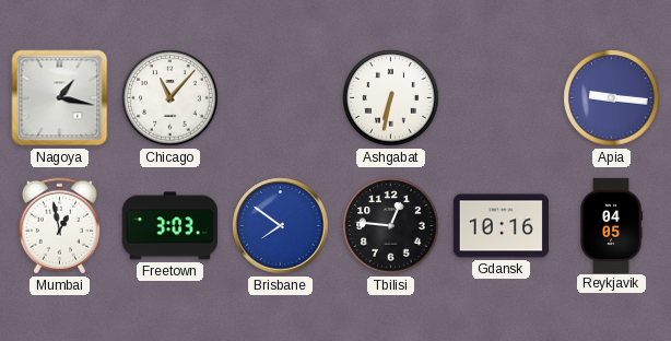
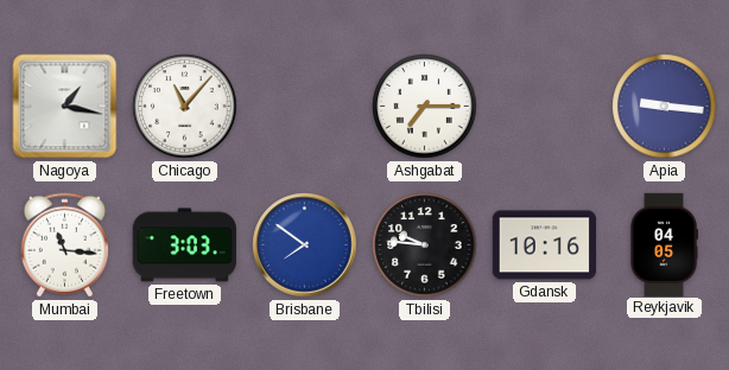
Ashgabat: 6:32 -> 7:15
Mumbai: 12:58 -> 11:16
Tbilisi: 12:46 -> 9:46
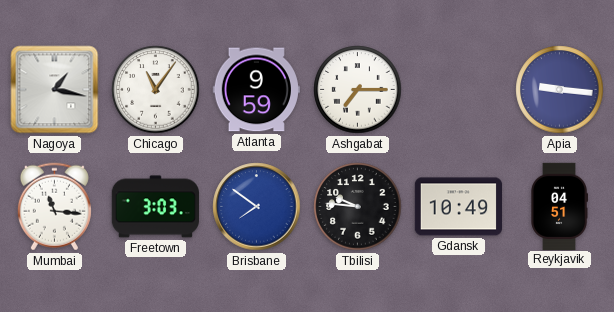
Chicago: 11:07 -> 11:06
Atlanta: none -> 9:59
Gdansk: 10:16 -> 10:49
Reykjavik: 04:05 -> 04:51
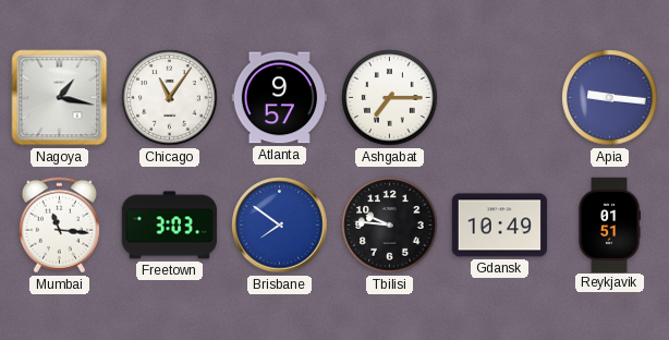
Atlanta: 9:59 -> 9:57
Reykjavik: 04:51 -> 01:51
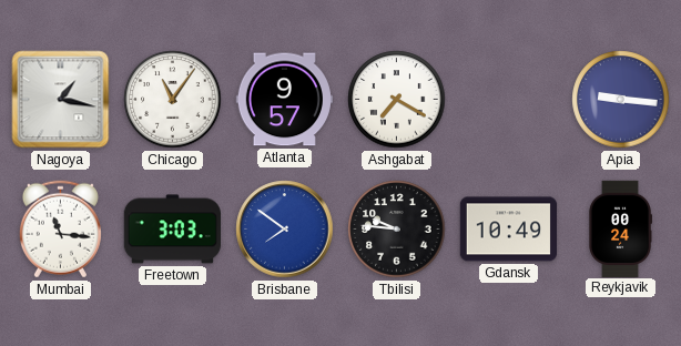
Ashgabat: 7:15 -> 7:20
Reykjavik: 01:51 -> 00:24
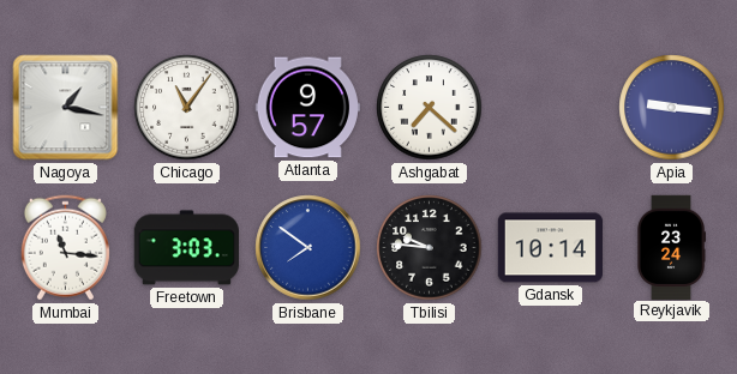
Ashgabat: 7:20 -> 7:22
Gdansk: 10:49 -> 10:14
Reykjavik: 00:24 -> 23:24
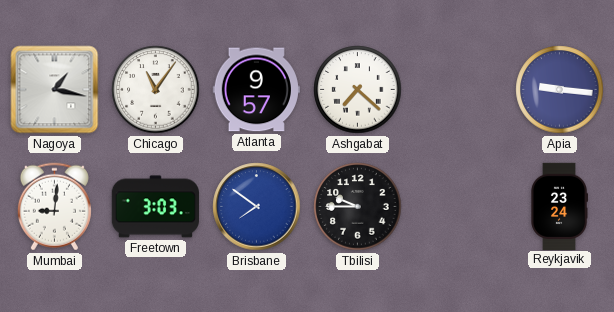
Mumbai: 11:16 -> 9:01
Tbilisi: 9:46 -> 9:45
Gdansk: 10:14 -> none
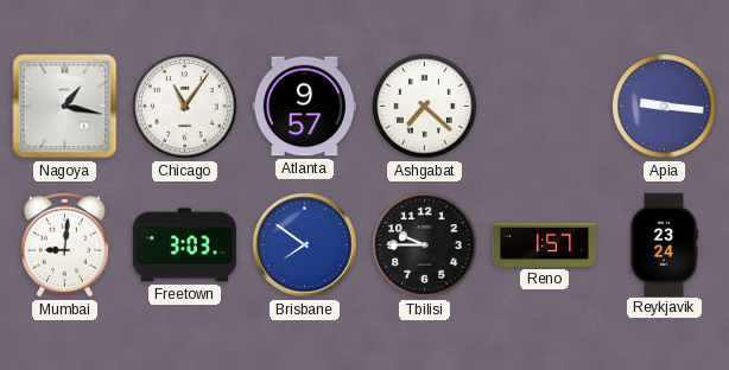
Reno: none -> 1:57
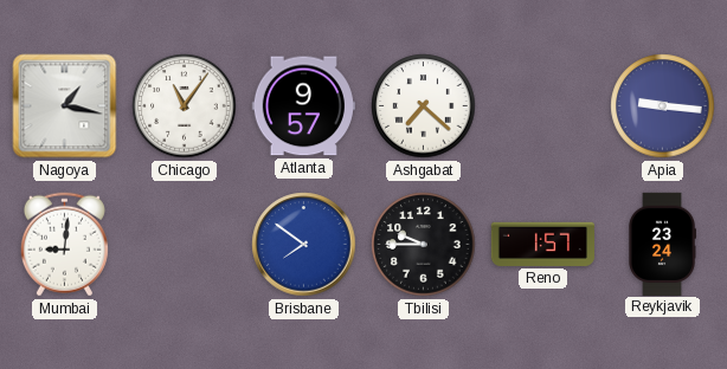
Freetown: 3:03 -> none
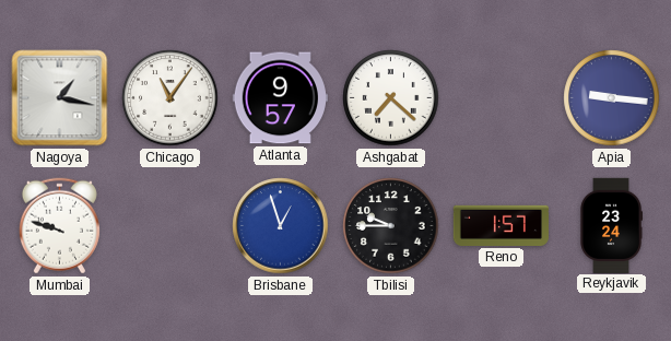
Mumbai: 9:01 -> 9:48
Brisbane: 7:51 -> 12:57
